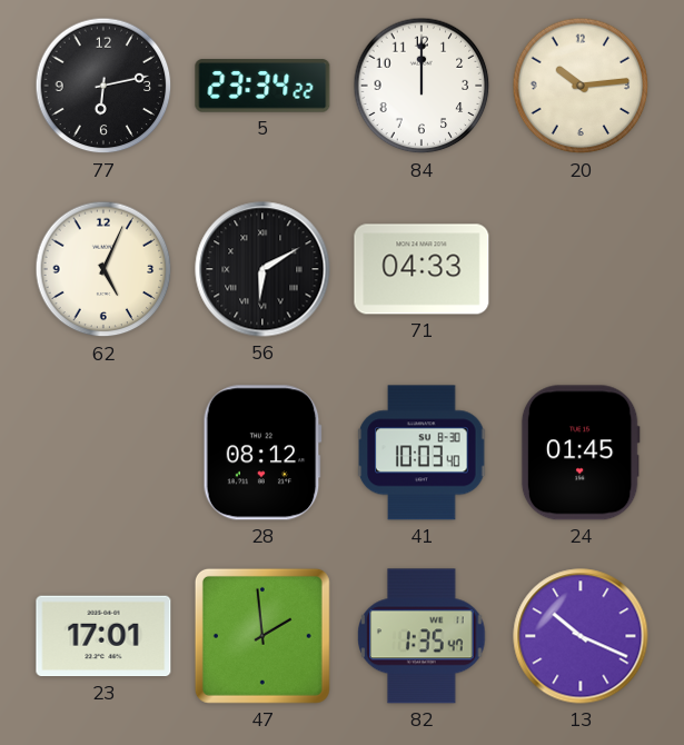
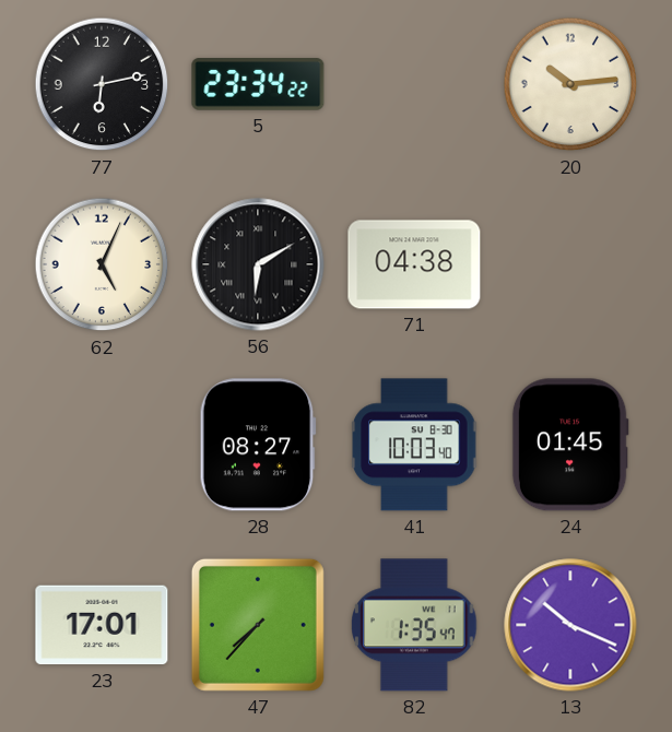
84: 12:00 -> none
71: 04:33 -> 04:38
28: 08:12 -> 08:27
47: 1:59 -> 7:37
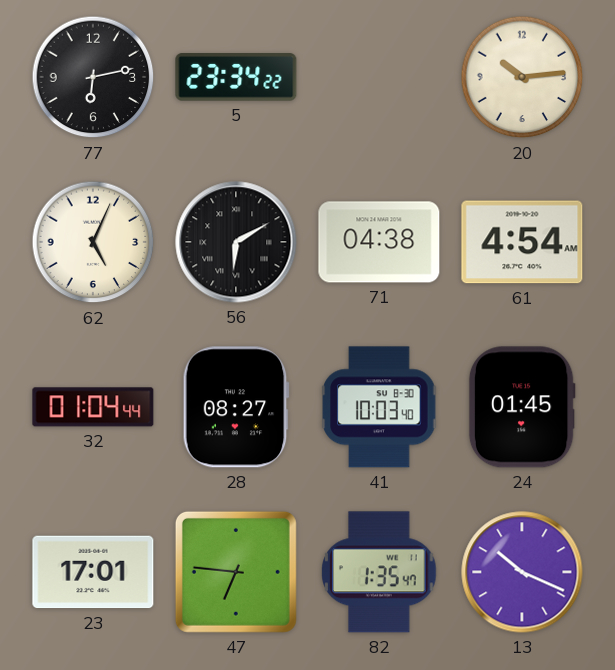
61: none -> 4:54
32: none -> 01:04
47: 7:37 -> 6:46
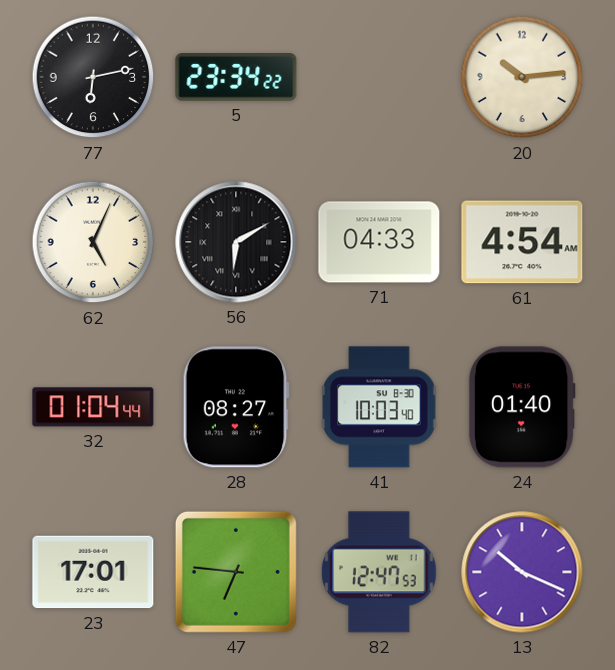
71: 04:38 -> 04:33
24: 01:45 -> 01:40
82: 1:35 -> 12:47
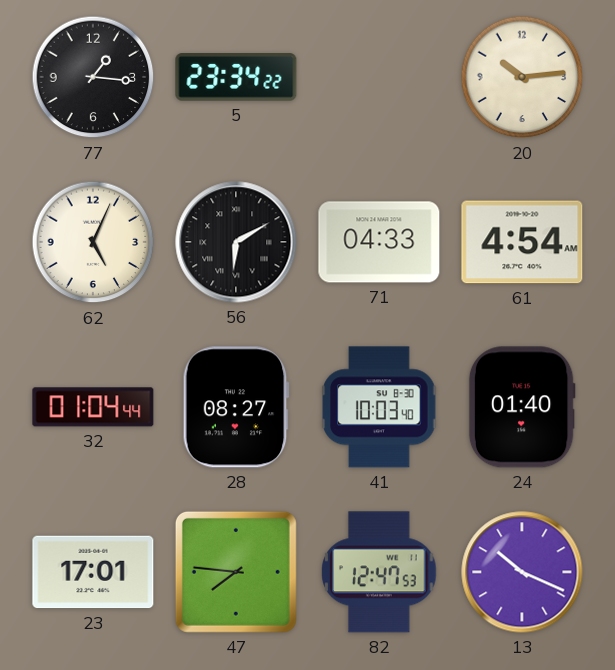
77: 6:13 -> 1:16
47: 6:46 -> 7:46
